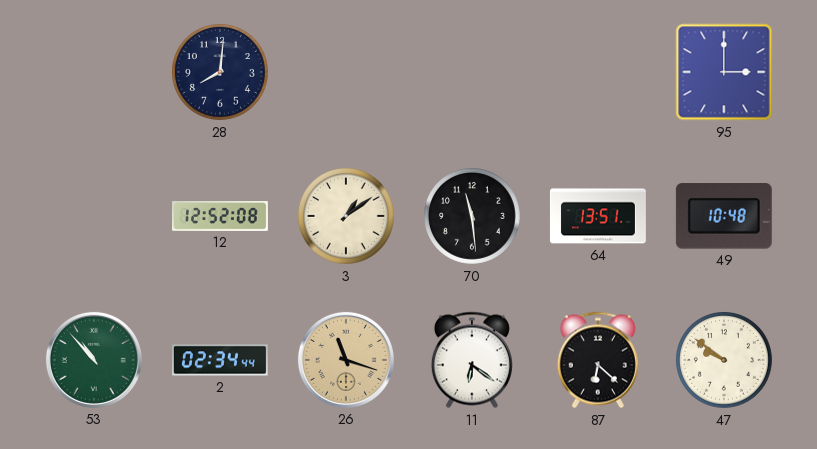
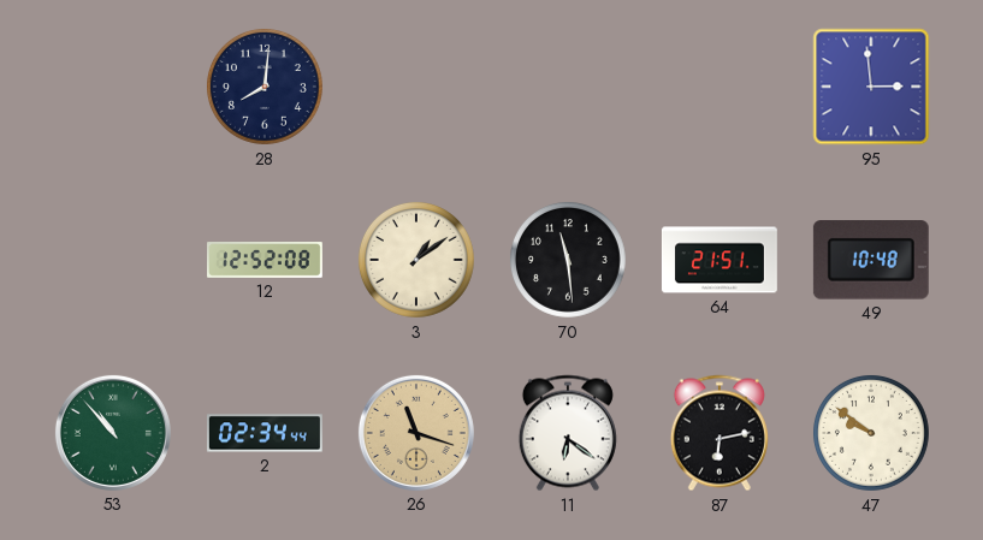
95: 3:00 -> 2:59
64: 13:51 -> 21:51
87: 6:22 -> 6:13
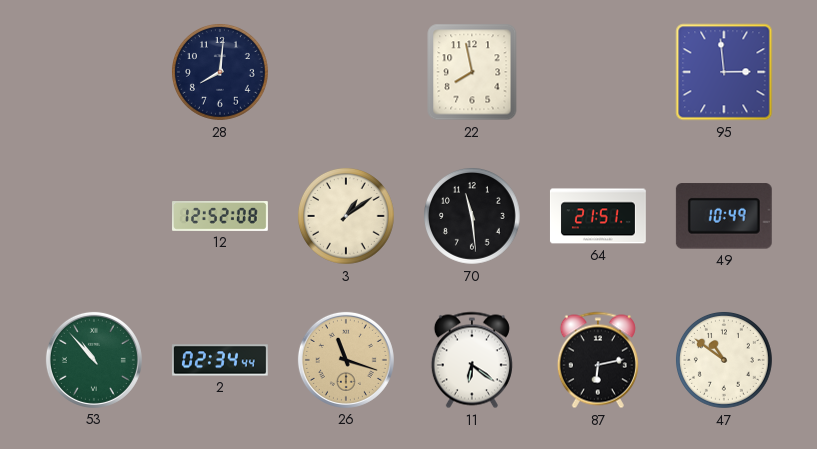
22: none -> 7:58
49: 10:48 -> 10:49
47: 9:51 -> 10:51
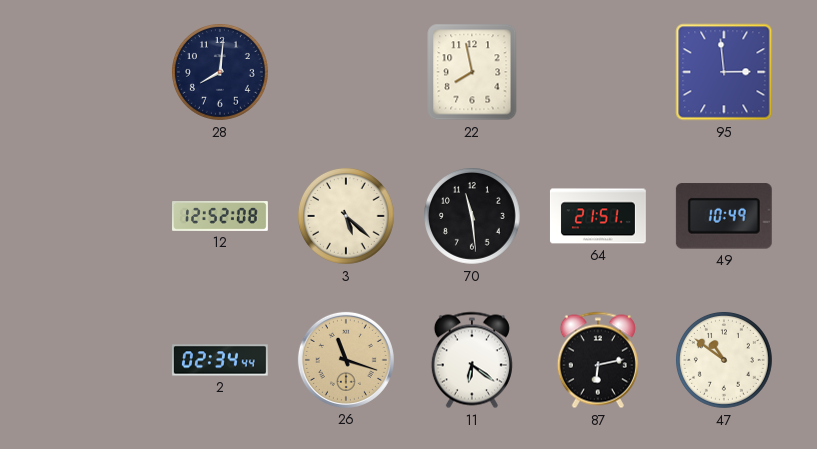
3: 1:09 -> 5:22
53: 10:53 -> none
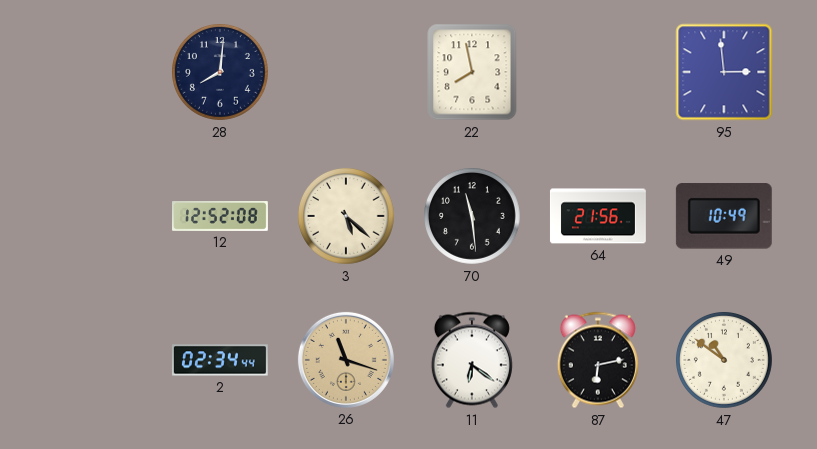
64: 21:51 -> 21:56
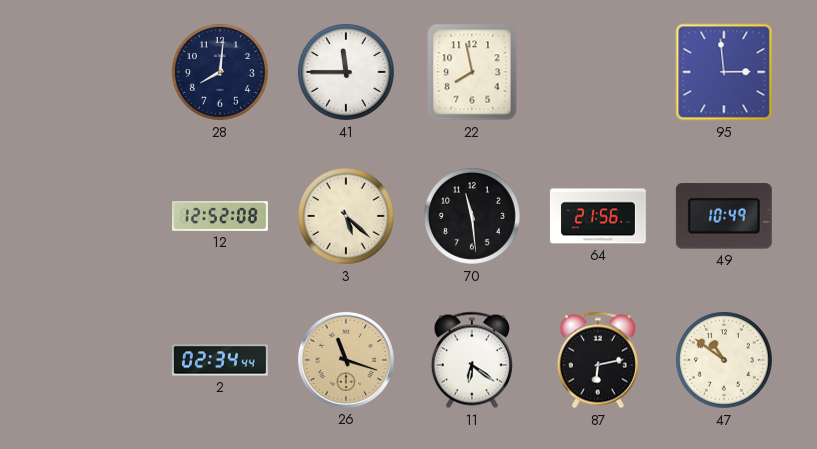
41: none -> 11:45
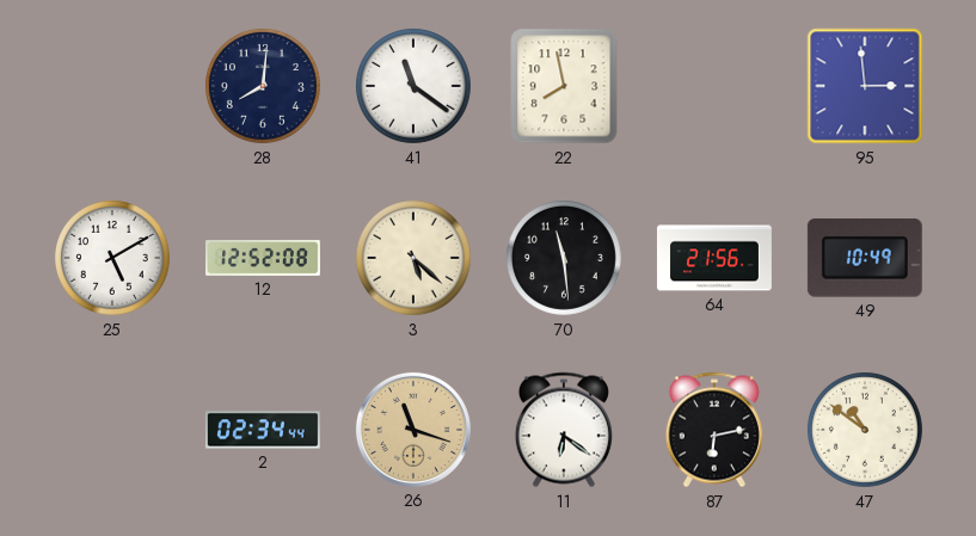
41: 11:45 -> 11:21
25: none -> 5:10
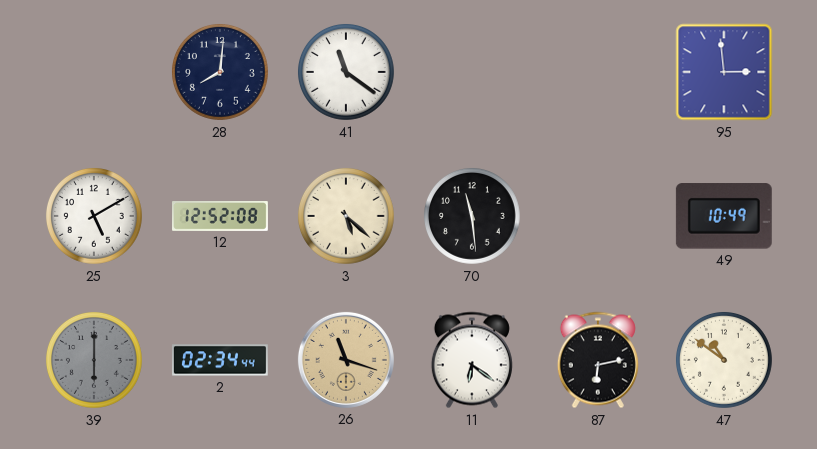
22: 7:58 -> none
64: 21:56 -> none
39: none -> 6:00
